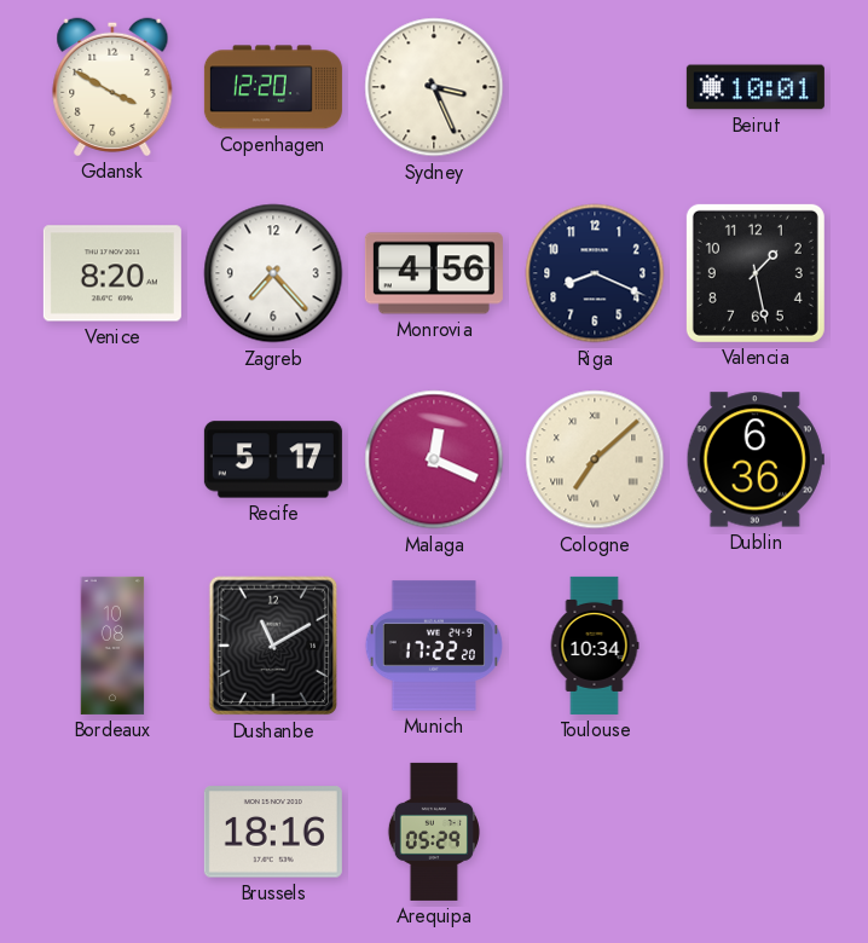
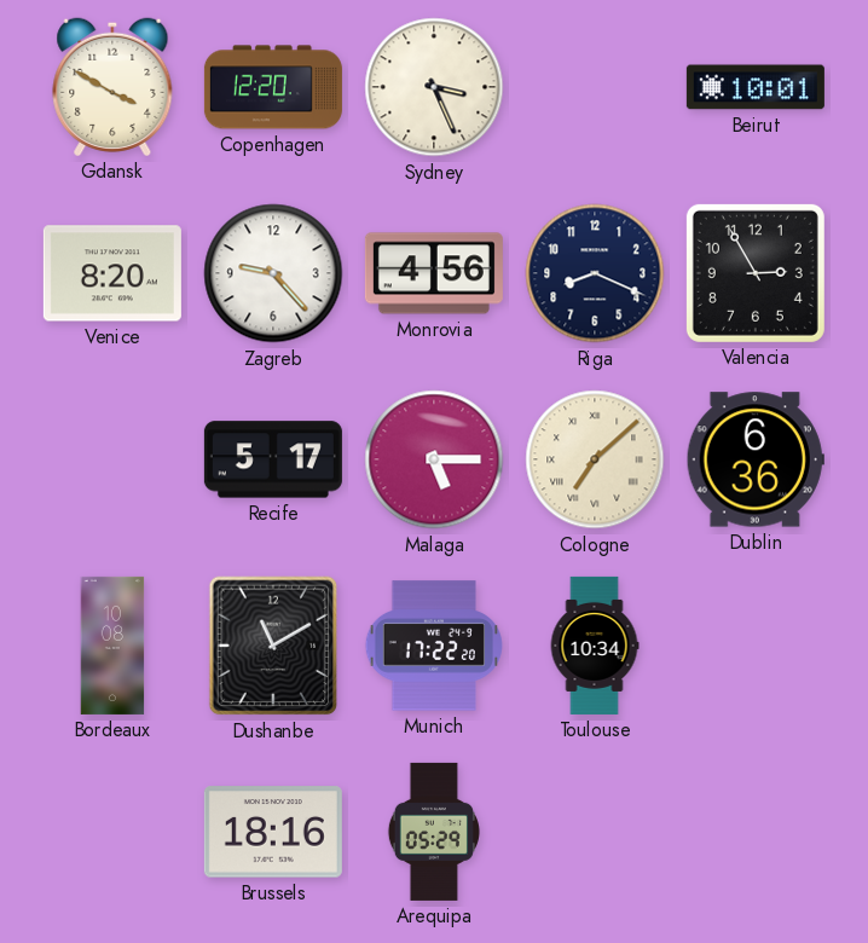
Zagreb: 7:23 -> 9:23
Valencia: 1:28 -> 2:55
Malaga: 12:19 -> 5:15
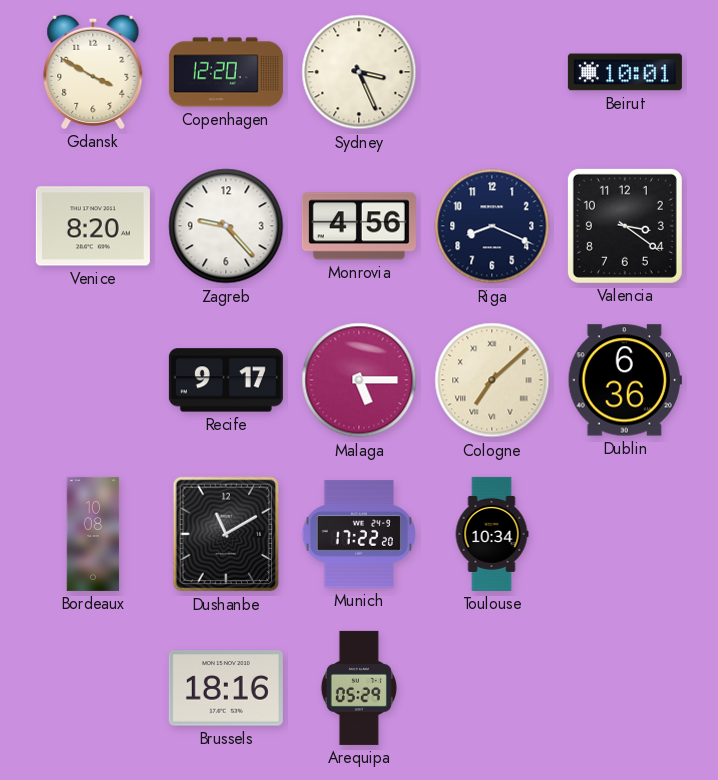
Valencia: 2:55 -> 3:21
Recife: 5:17 -> 9:17
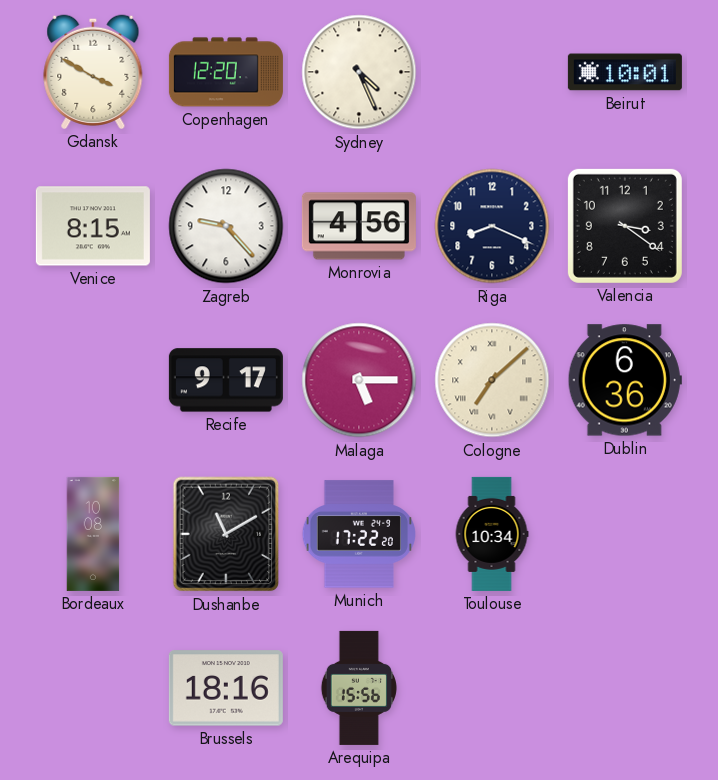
Sydney: 3:26 -> 4:26
Venice: 8:20 -> 8:15
Arequipa: 05:29 -> 15:56
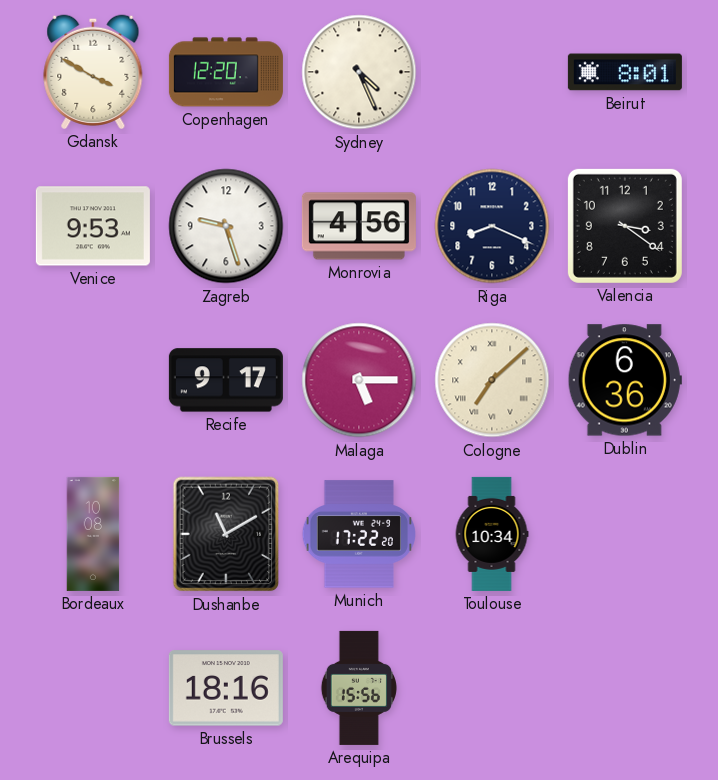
Beirut: 10:01 -> 8:01
Venice: 8:15 -> 9:53
Zagreb: 9:23 -> 9:27
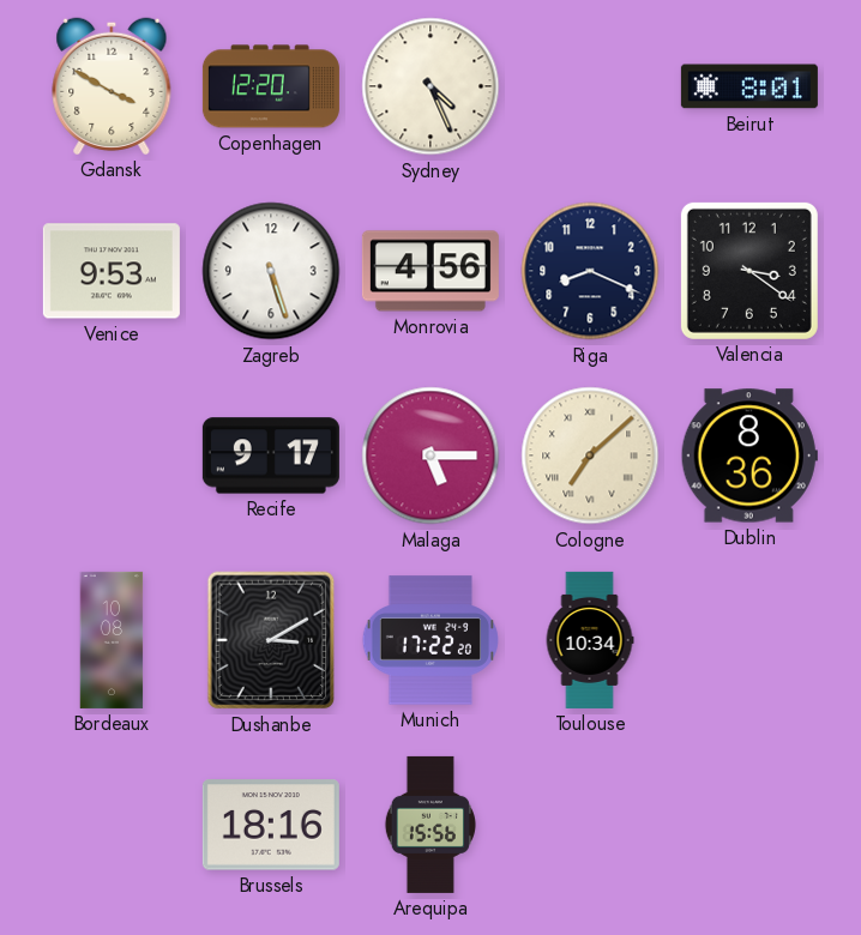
Zagreb: 9:27 -> 5:27
Dublin: 6:36 -> 8:36
Dushanbe: 11:10 -> 3:10
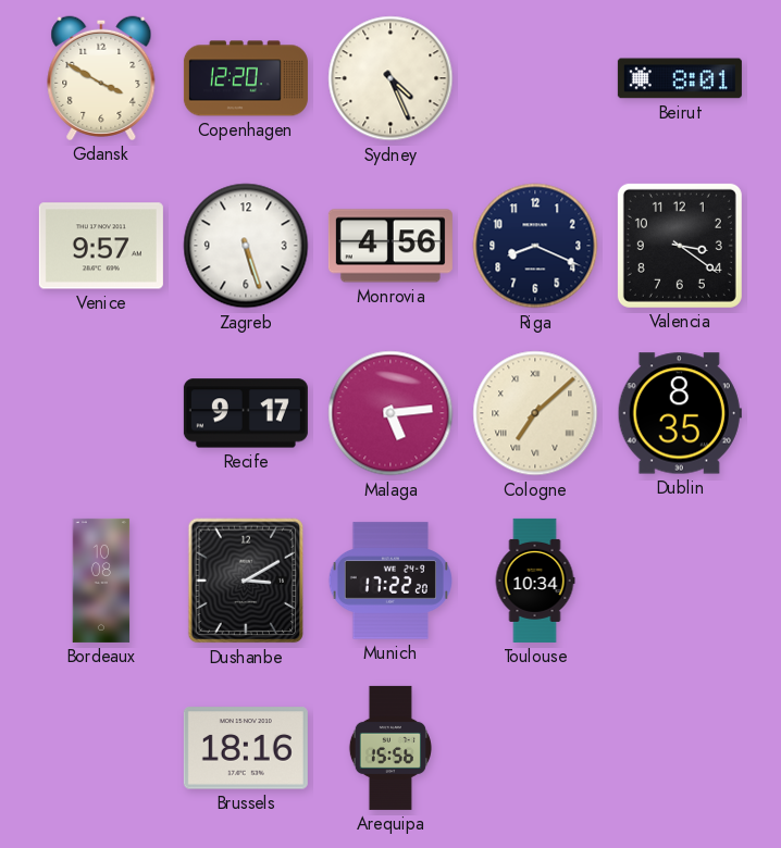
Venice: 9:53 -> 9:57
Malaga: 5:15 -> 5:14
Dublin: 8:36 -> 8:35
